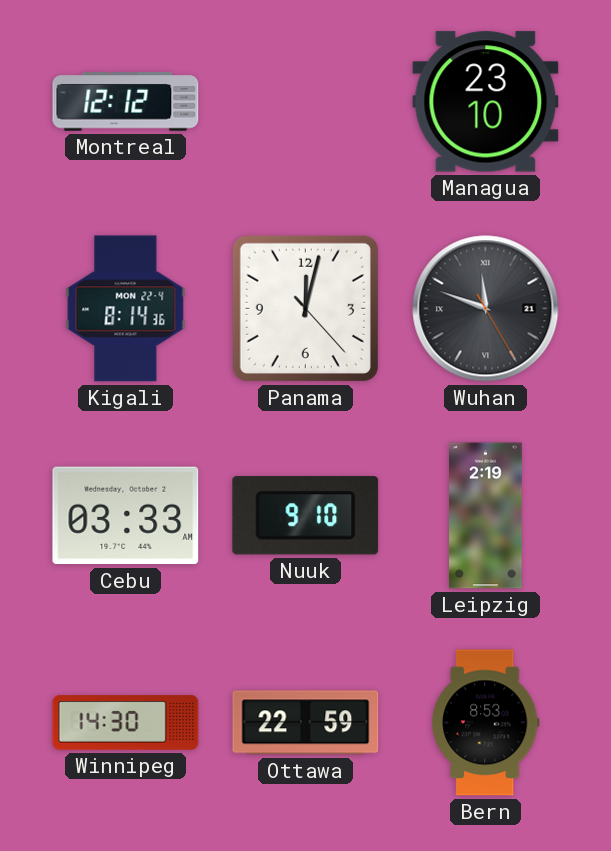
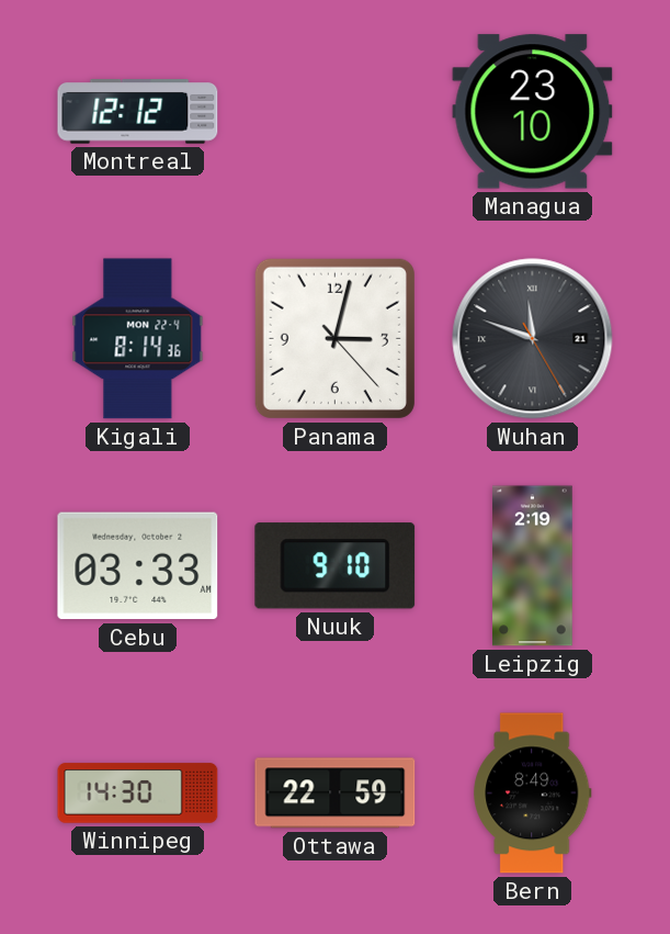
Panama: 12:02 -> 3:02
Bern: 8:53 -> 8:49
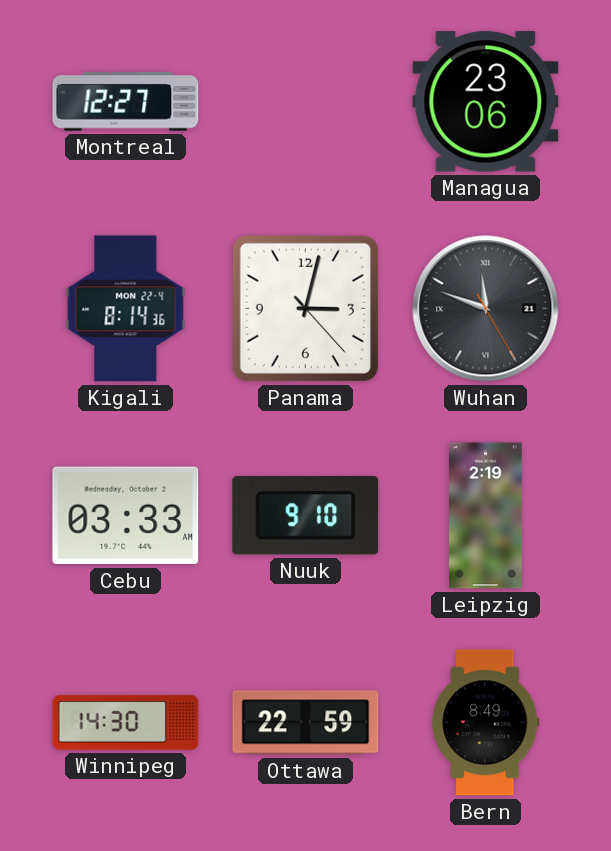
Montreal: 12:12 -> 12:27
Managua: 23:10 -> 23:06
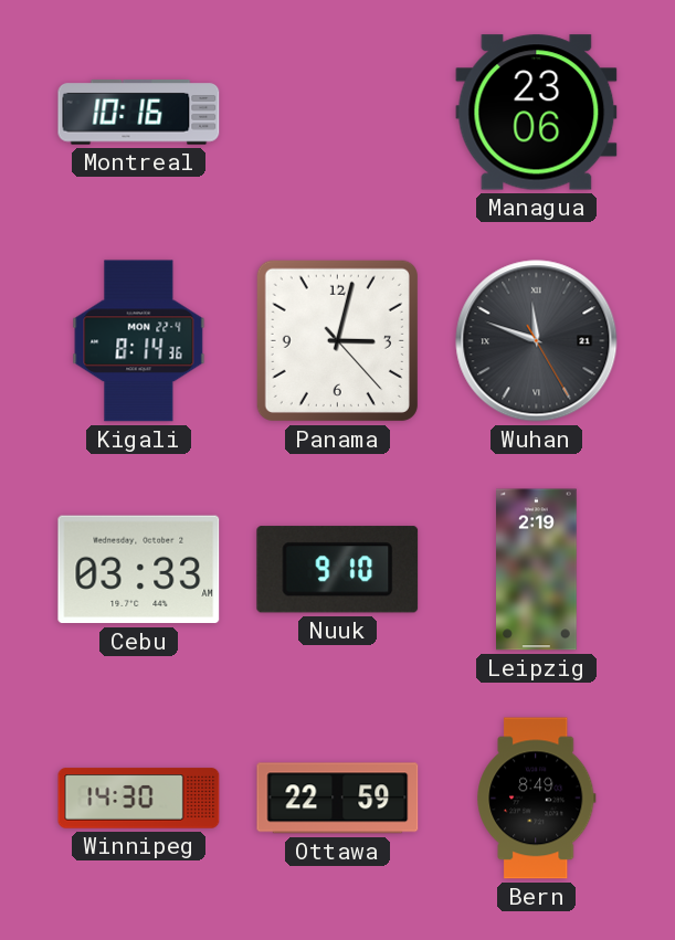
Montreal: 12:27 -> 10:16
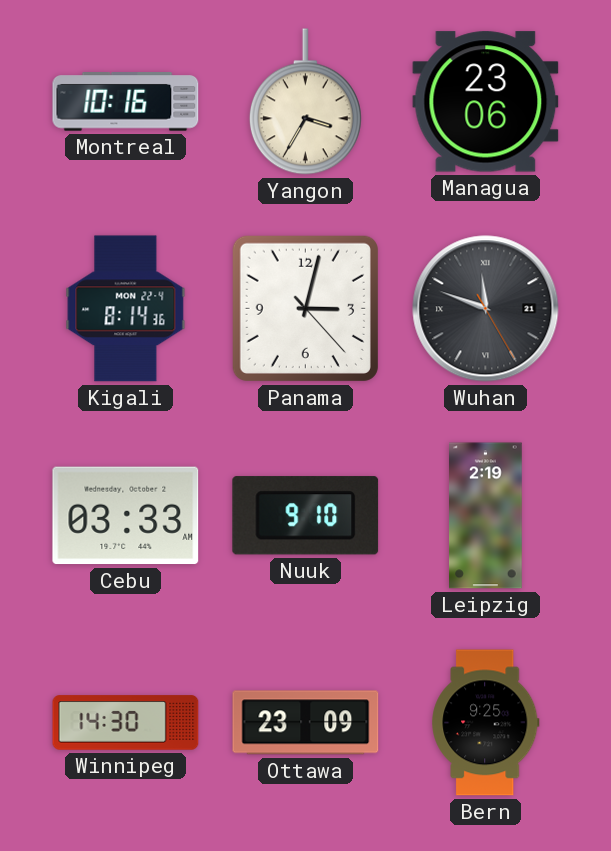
Yangon: none -> 3:35
Ottawa: 22:59 -> 23:09
Bern: 8:49 -> 9:25
